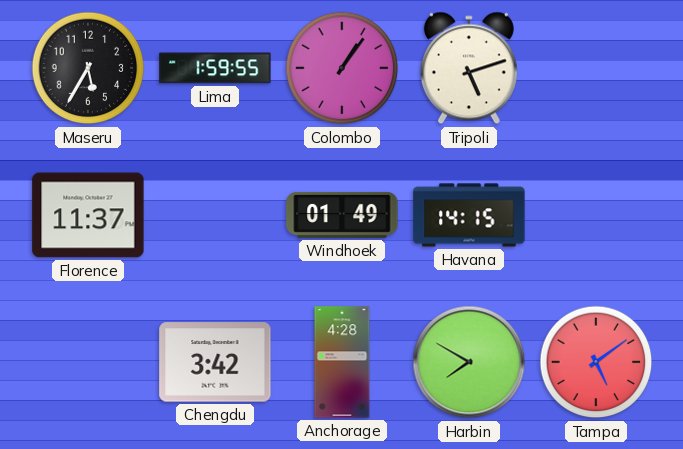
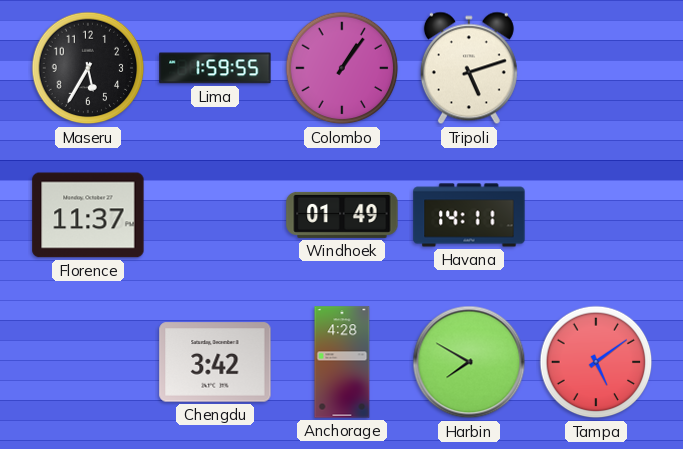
Havana: 14:15 -> 14:11
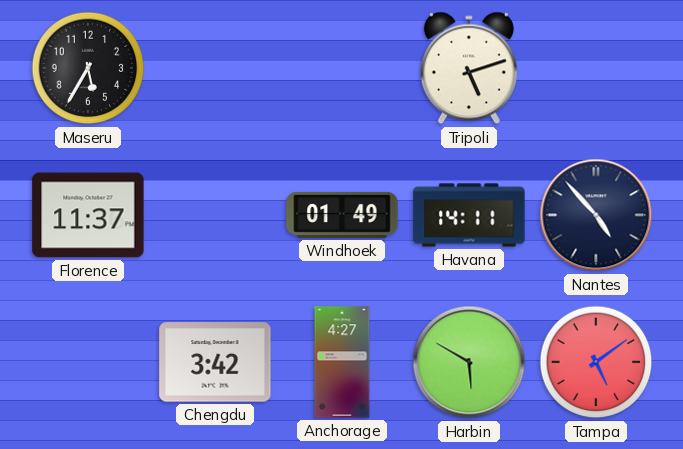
Lima: 1:59 -> none
Colombo: 1:06 -> none
Nantes: none -> 4:53
Anchorage: 4:28 -> 4:27
Harbin: 7:50 -> 5:50
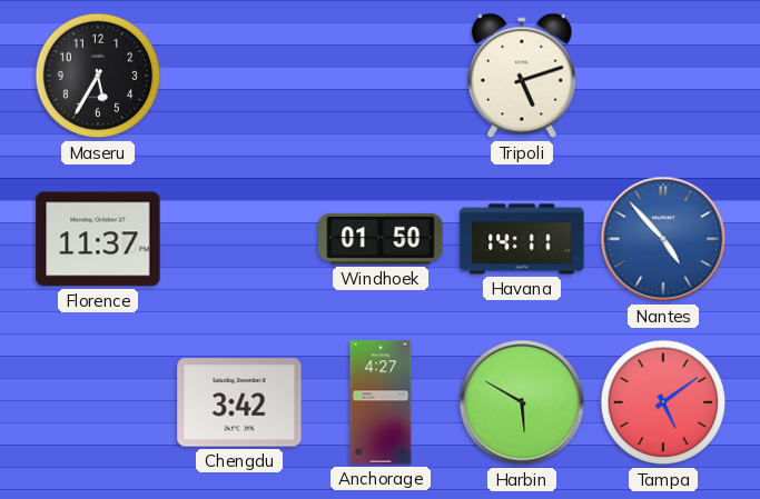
Windhoek: 01:49 -> 01:50
Nantes dial: navy -> blue
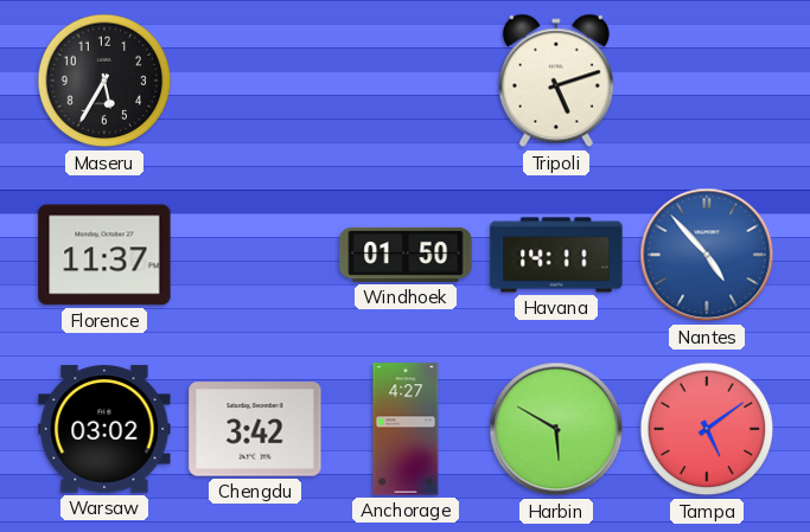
Warsaw: none -> 03:02
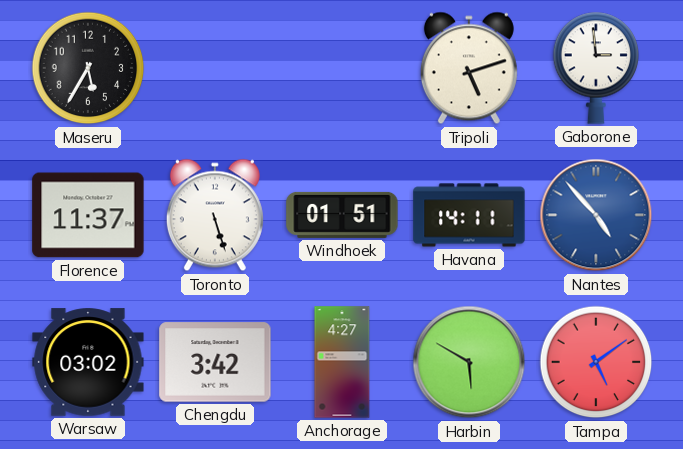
Gaborone: none -> 2:59
Toronto: none -> 5:27
Windhoek: 01:50 -> 01:51
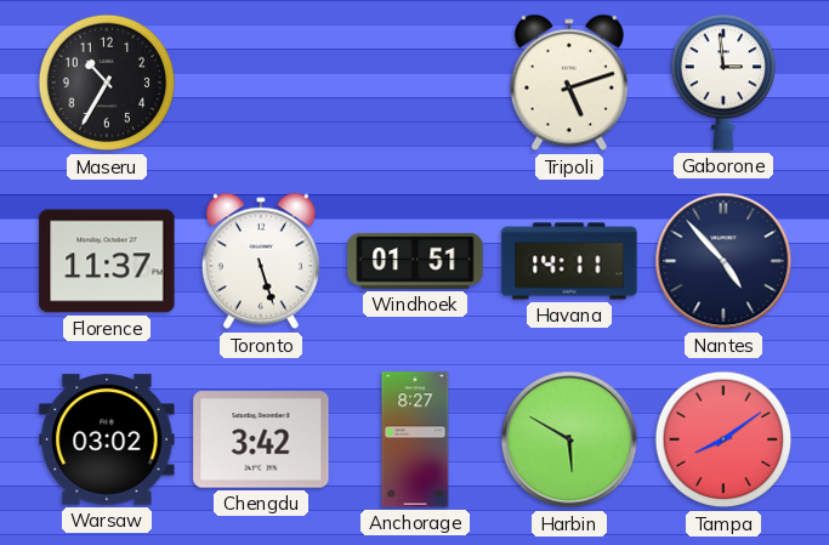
Maseru: 5:35 -> 10:35
Nantes dial: blue -> navy
Anchorage: 4:27 -> 8:27
Tampa: 5:09 -> 8:09
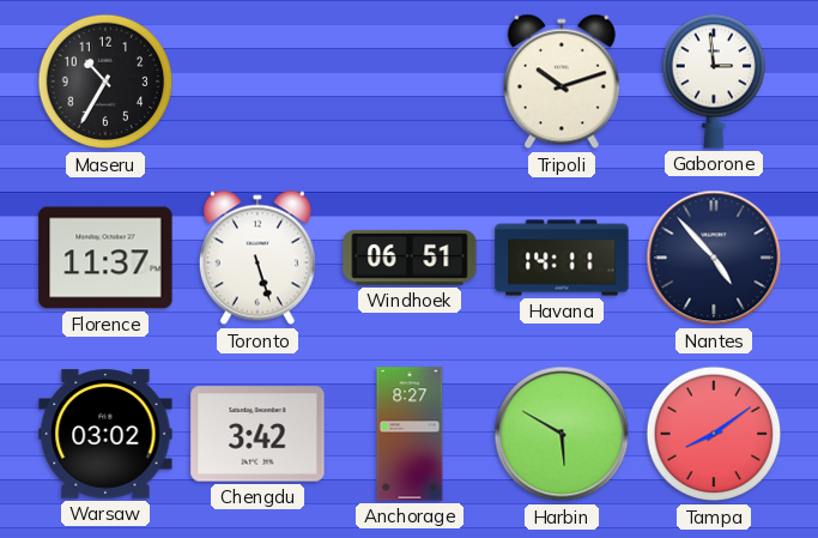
Tripoli: 5:12 -> 10:12
Windhoek: 01:51 -> 06:51
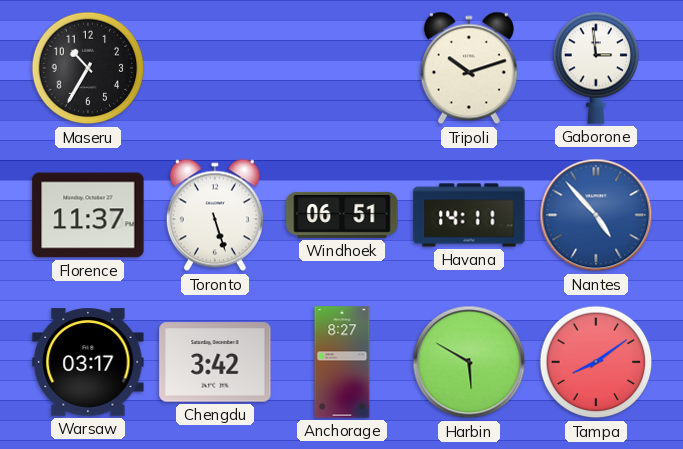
Nantes dial: navy -> blue
Warsaw: 03:02 -> 03:17
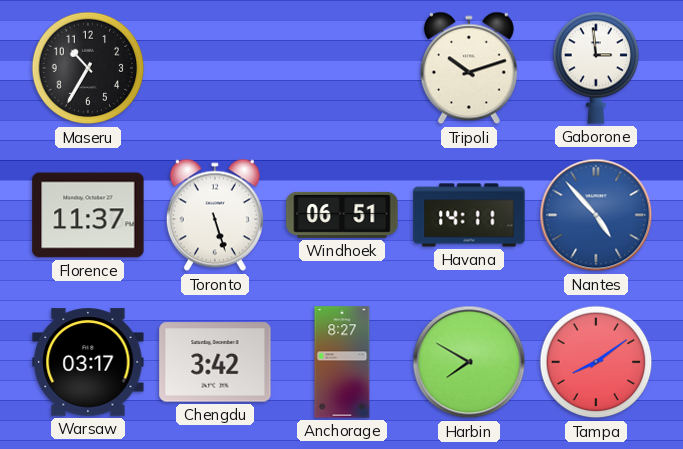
Harbin: 5:50 -> 7:50
